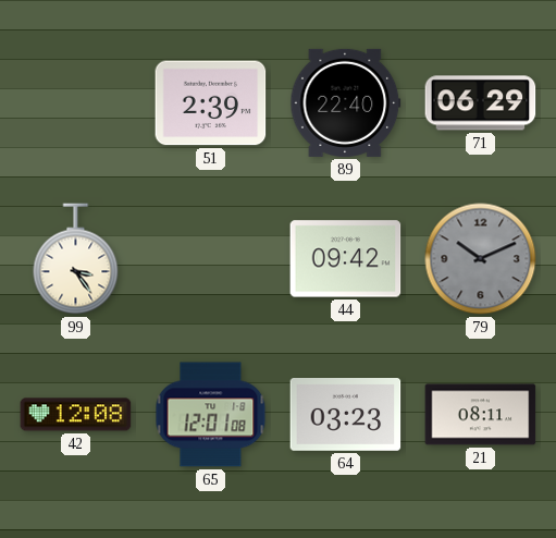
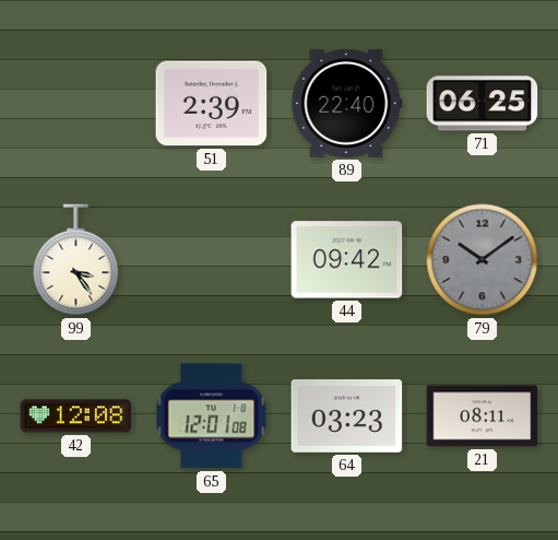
71: 06:29 -> 06:25
79: 10:11 -> 10:09
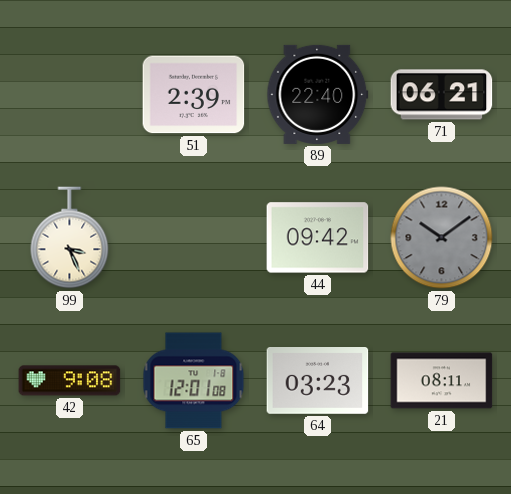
71: 06:25 -> 06:21
99: 3:24 -> 3:26
42: 12:08 -> 9:08
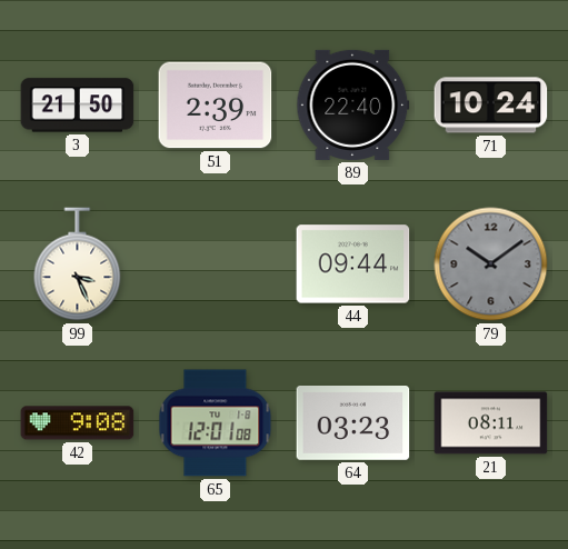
3: none -> 21:50
71: 06:21 -> 10:24
44: 09:42 -> 09:44
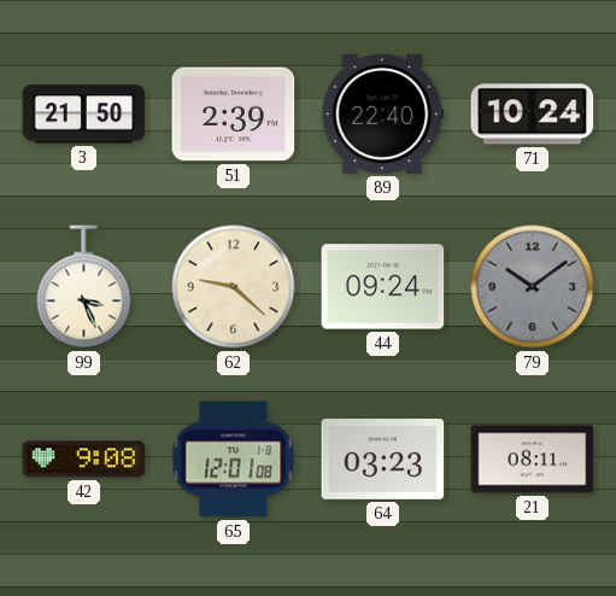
62: none -> 9:22
44: 09:44 -> 09:24
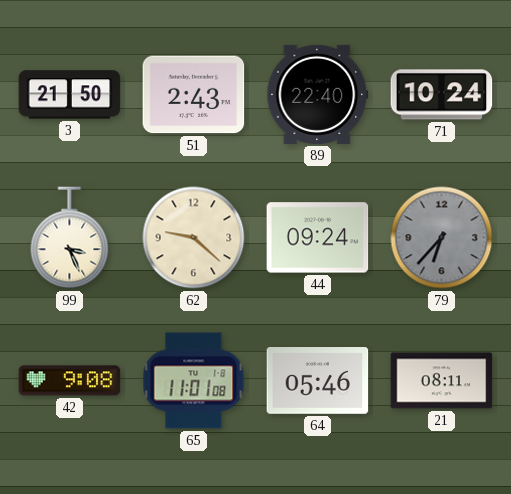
51: 2:39 -> 2:43
79: 10:09 -> 6:37
65: 12:01 -> 11:01
64: 03:23 -> 05:46
